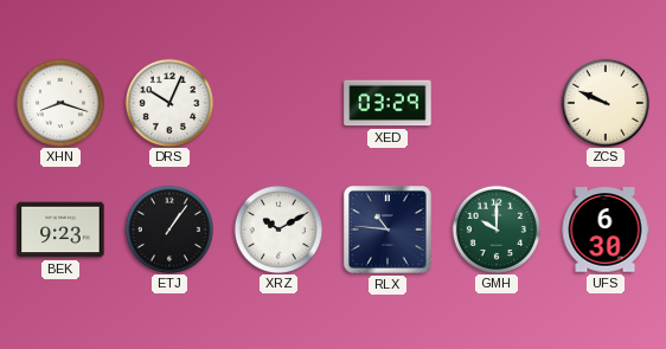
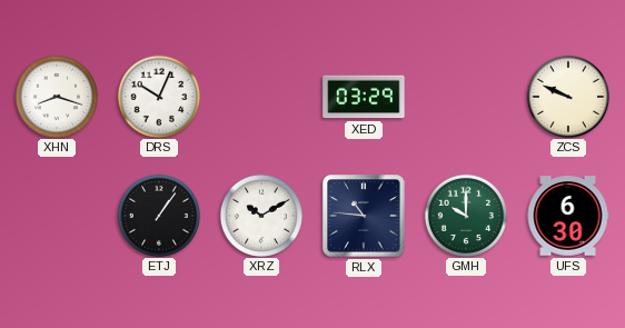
BEK: 9:23 -> none
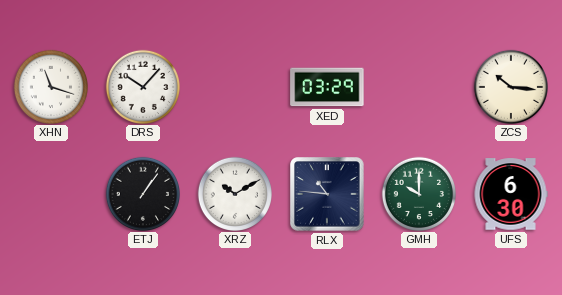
XHN: 8:18 -> 11:18
DRS: 10:04 -> 10:07
ZCS: 9:49 -> 10:16
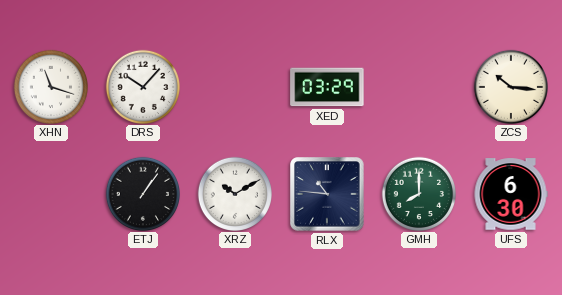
GMH: 10:00 -> 8:00
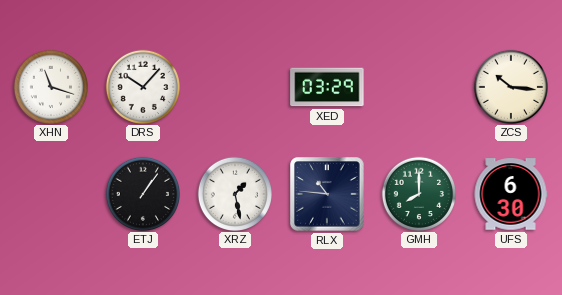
XRZ: 10:10 -> 1:28
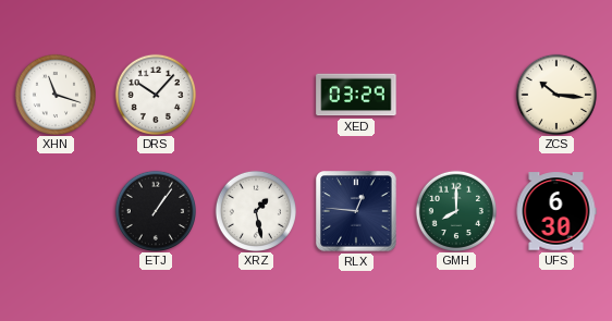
RLX: 10:46 -> 12:46
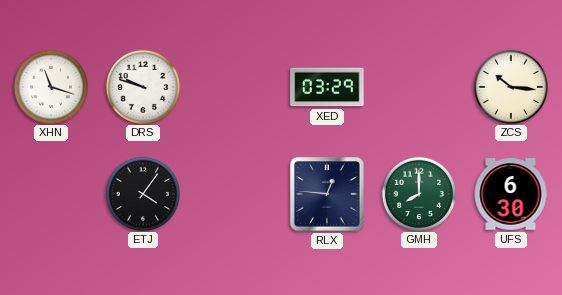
DRS: 10:07 -> 9:48
ETJ: 1:06 -> 4:06
XRZ: 1:28 -> none
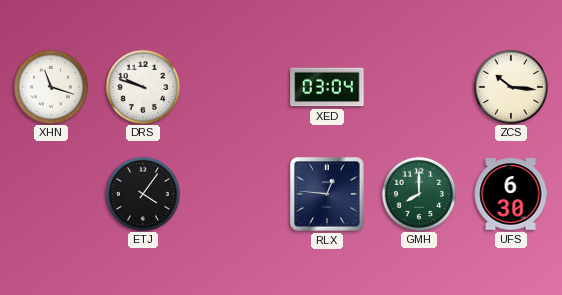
XED: 03:29 -> 03:04
